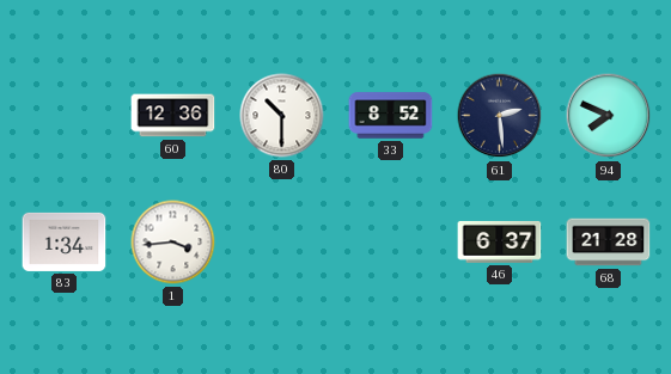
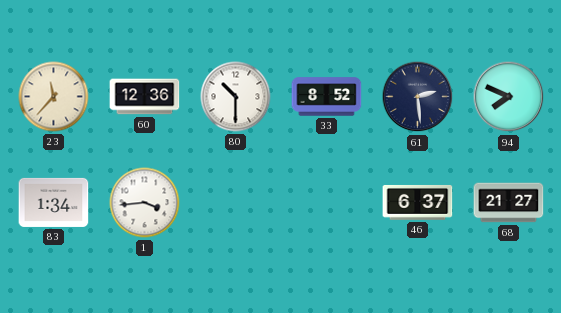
23: none -> 11:37
68: 21:28 -> 21:27
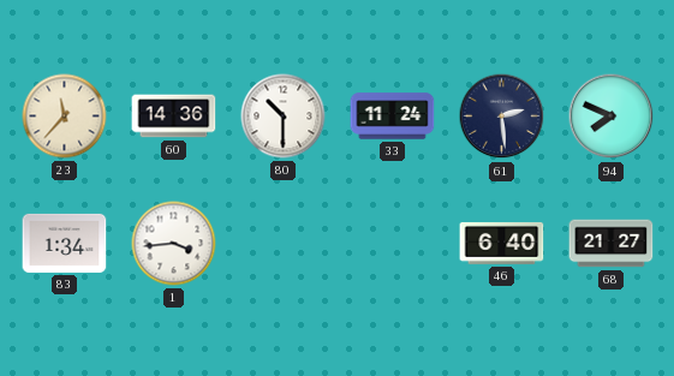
60: 12:36 -> 14:36
33: 8:52 -> 11:24
46: 6:37 -> 6:40
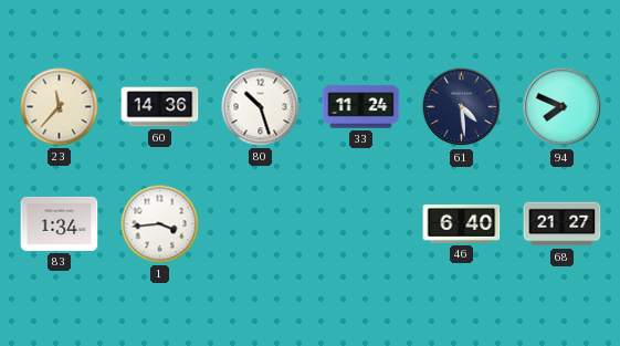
80: 10:30 -> 10:27
61: 2:29 -> 4:29
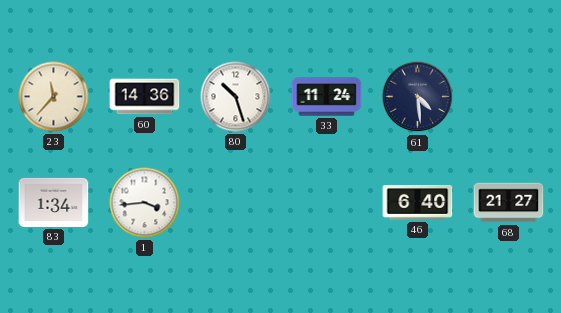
94: 7:49 -> none
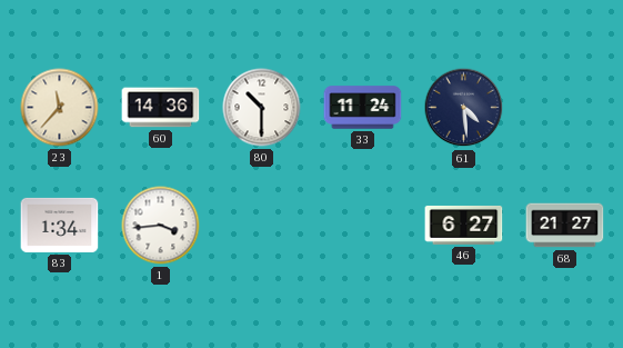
80: 10:27 -> 10:30
46: 6:40 -> 6:27
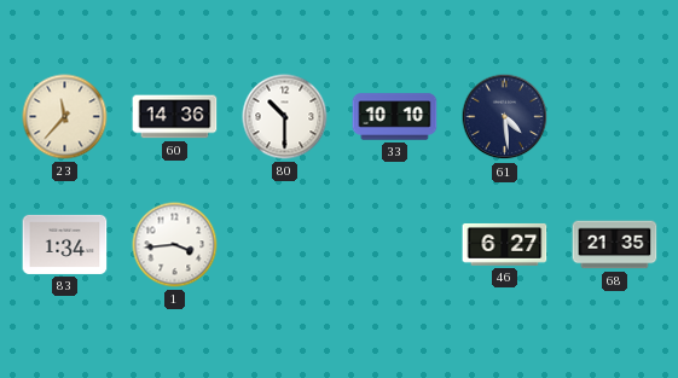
33: 11:24 -> 10:10
68: 21:27 -> 21:35
